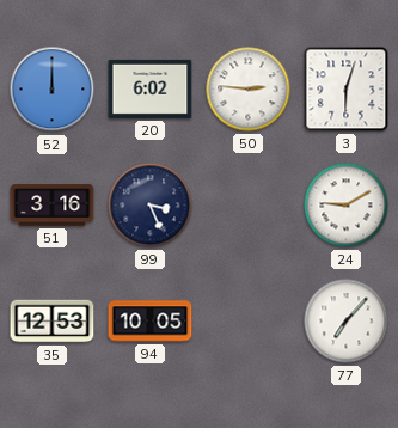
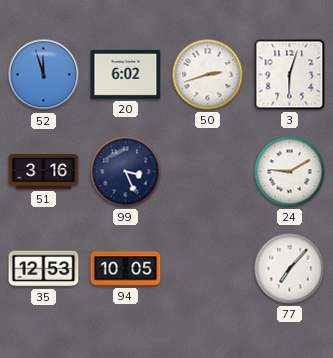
52: 12:00 -> 11:57
50: 2:46 -> 2:42
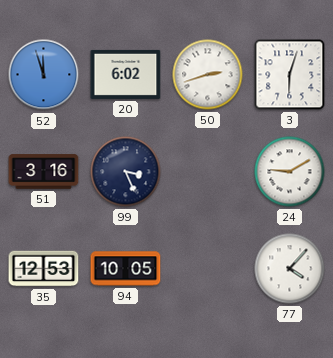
77: 7:07 -> 4:07
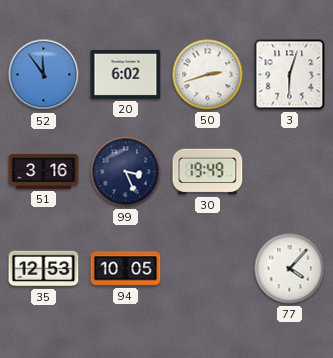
52: 11:57 -> 11:54
30: none -> 19:49
24: 9:10 -> none
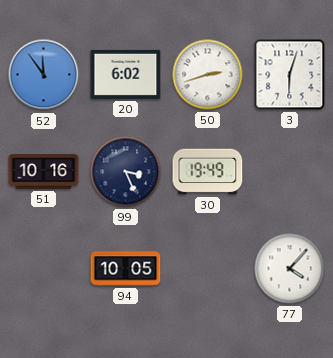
51: 3:16 -> 10:16
35: 12:53 -> none
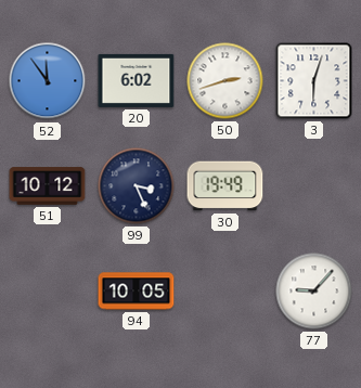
51: 10:16 -> 10:12
77: 4:07 -> 9:07
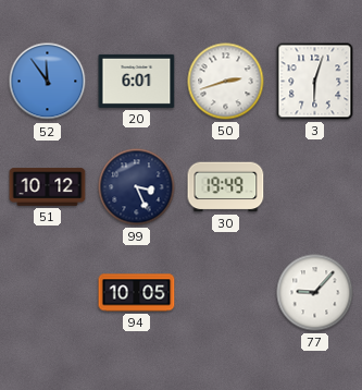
20: 6:02 -> 6:01
